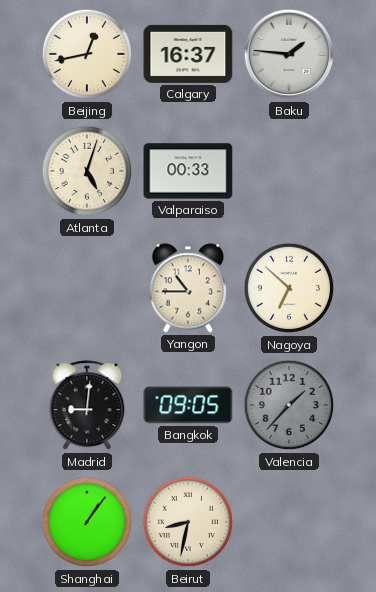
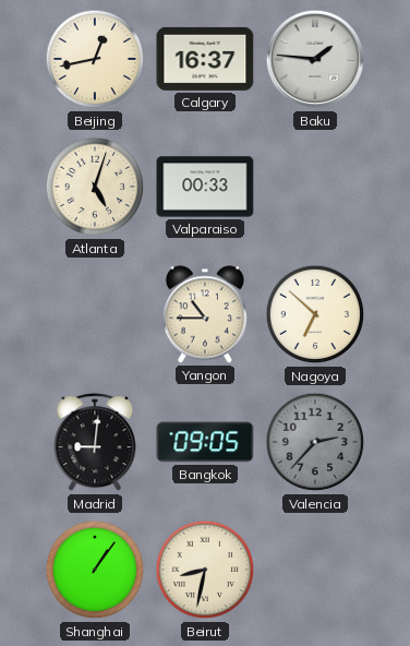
Valencia: 1:37 -> 2:37
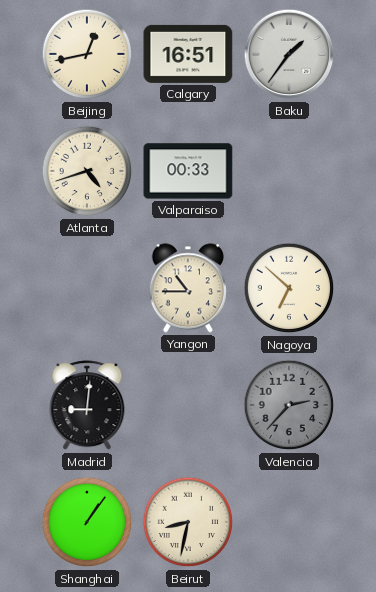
Calgary: 16:37 -> 16:51
Baku: 1:46 -> 1:36
Atlanta: 5:03 -> 4:42
Bangkok: 09:05 -> none
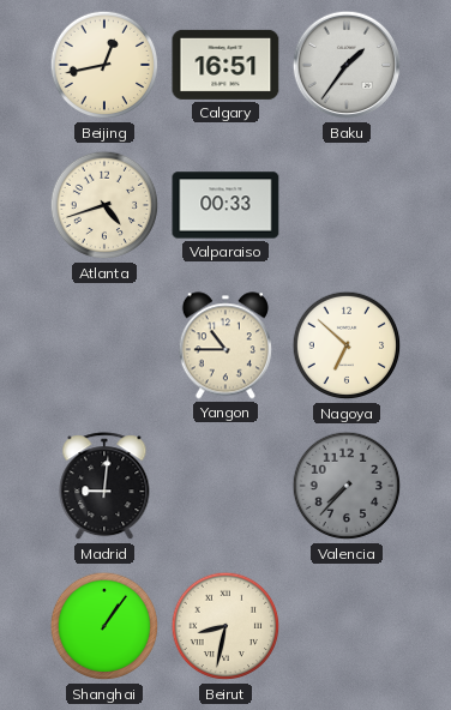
Valencia: 2:37 -> 7:37
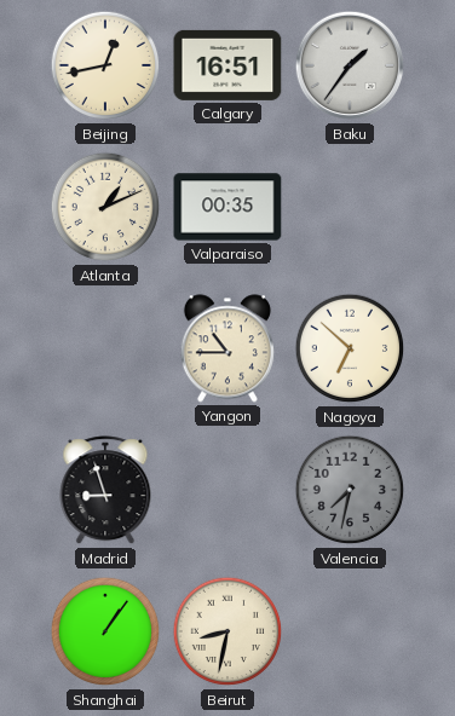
Atlanta: 4:42 -> 1:11
Valparaiso: 00:33 -> 00:35
Madrid: 9:01 -> 8:57
Valencia: 7:37 -> 7:32
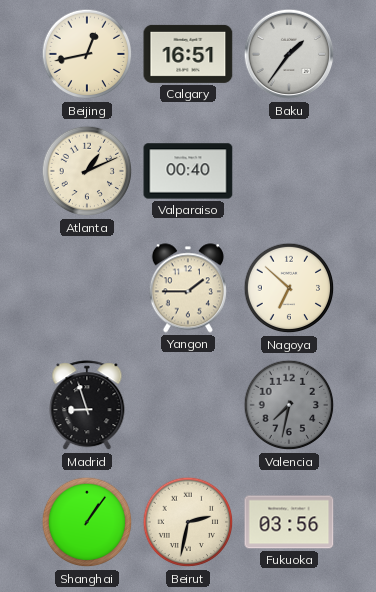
Valparaiso: 00:35 -> 00:40
Yangon: 10:45 -> 1:45
Beirut: 8:32 -> 2:32
Fukuoka: none -> 03:56
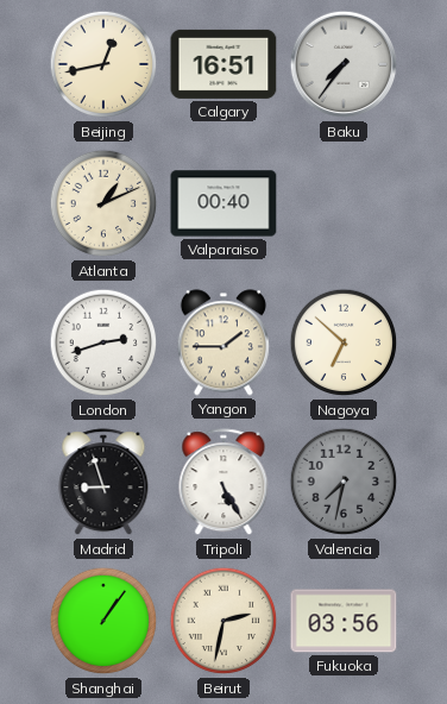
Baku: 1:36 -> 7:36
London: none -> 2:42
Tripoli: none -> 5:25
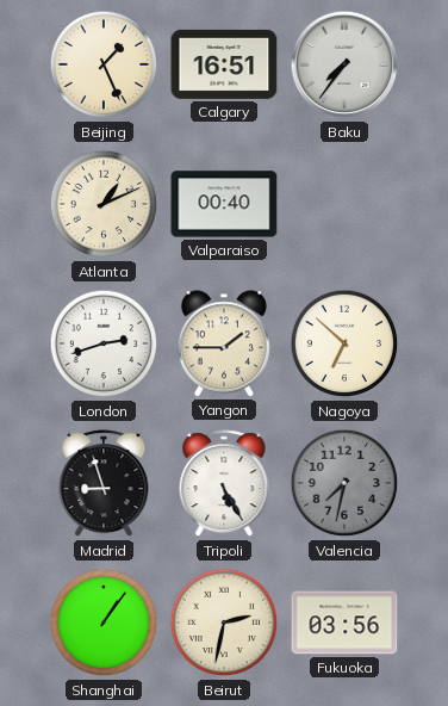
Beijing: 12:43 -> 1:26
